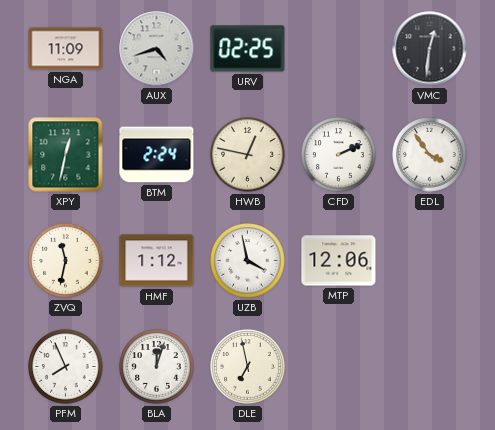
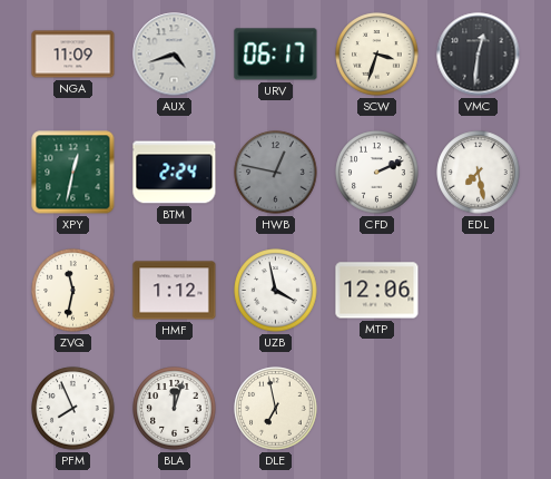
URV: 02:25 -> 06:17
SCW: none -> 3:33
HWB dial: cream -> grey
EDL: 3:54 -> 7:28
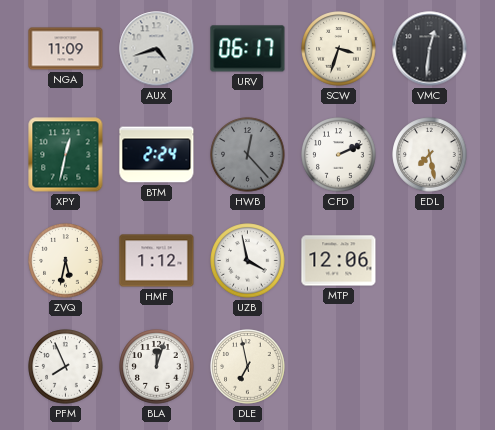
HWB: 12:47 -> 12:23
ZVQ: 11:32 -> 5:32
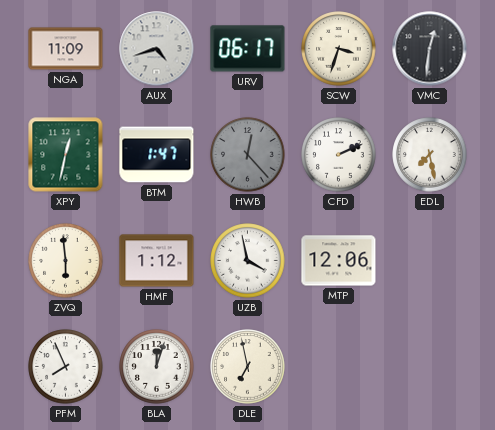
BTM: 2:24 -> 1:47
ZVQ: 5:32 -> 5:59
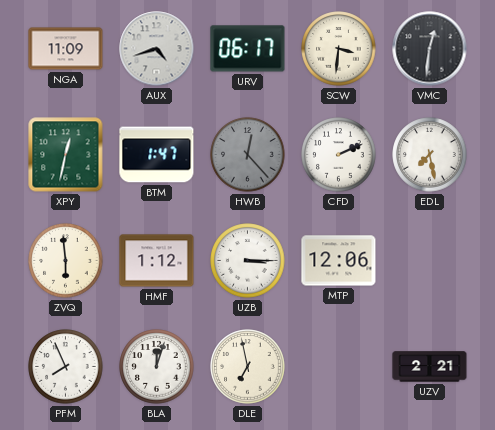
SCW: 3:33 -> 3:31
UZB: 3:58 -> 3:15
UZV: none -> 2:21
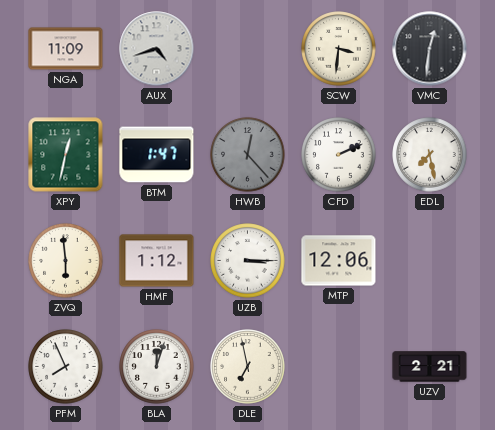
URV: 06:17 -> none
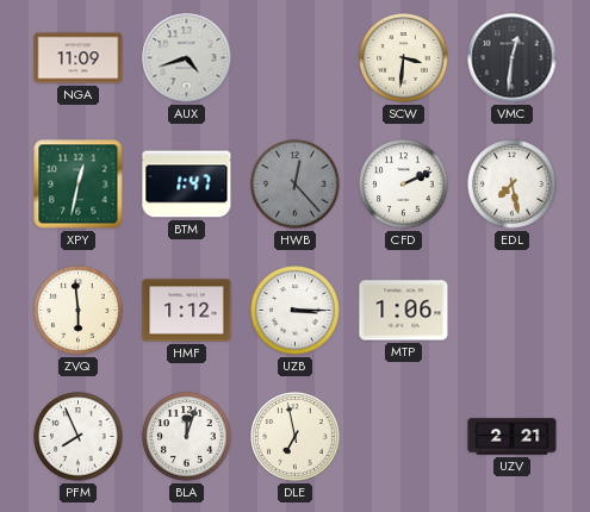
MTP: 12:06 -> 1:06
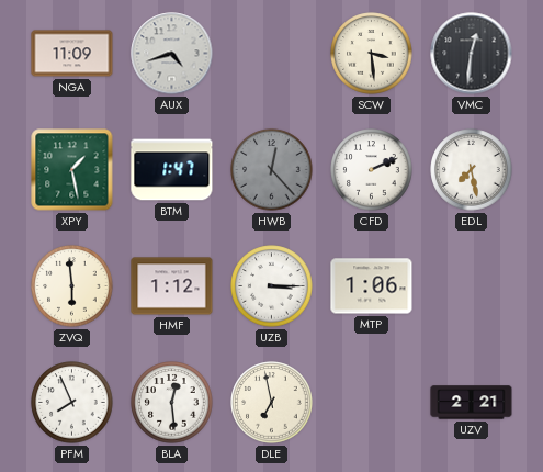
SCW: 3:31 -> 3:29
XPY: 12:32 -> 1:28
BLA: 12:03 -> 12:29
